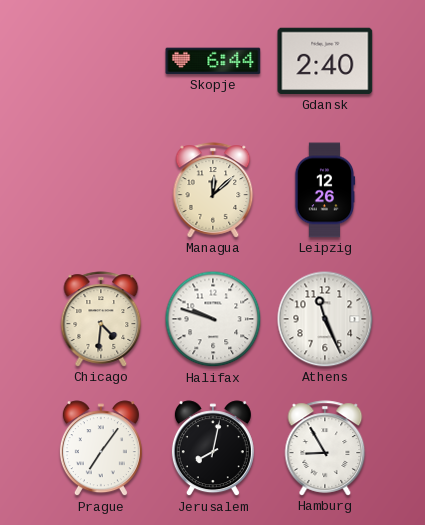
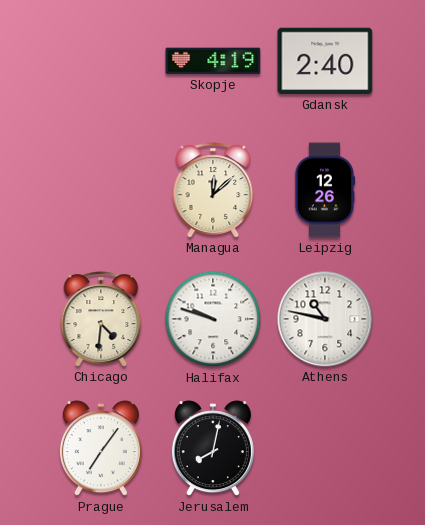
Skopje: 6:44 -> 4:19
Athens: 11:26 -> 10:47
Hamburg: 8:55 -> none
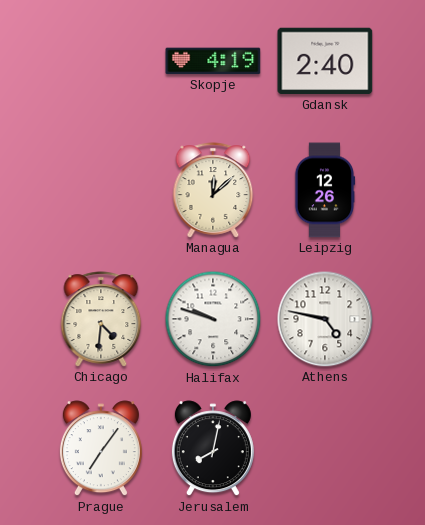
Athens: 10:47 -> 4:47
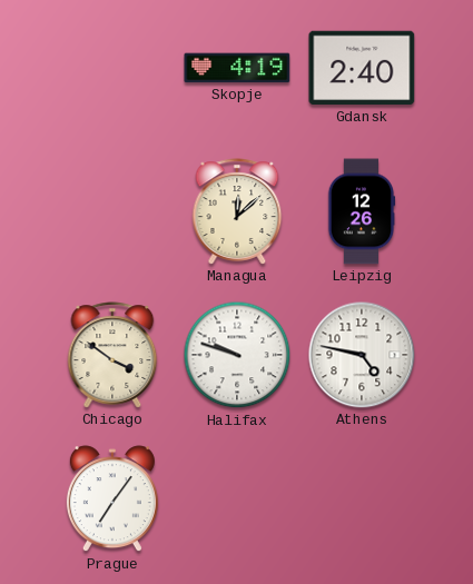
Chicago: 4:31 -> 3:51
Jerusalem: 8:02 -> none
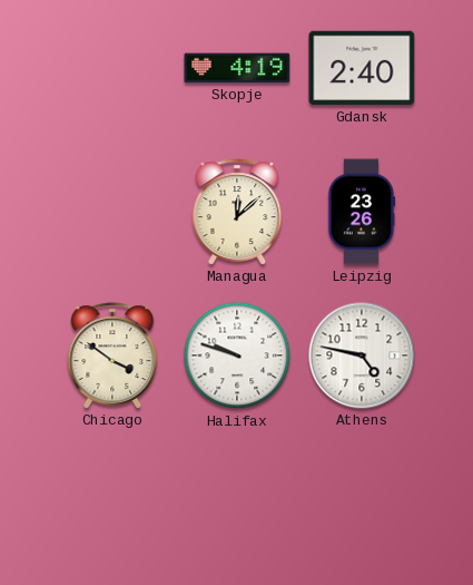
Leipzig: 12:26 -> 23:26
Prague: 7:06 -> none
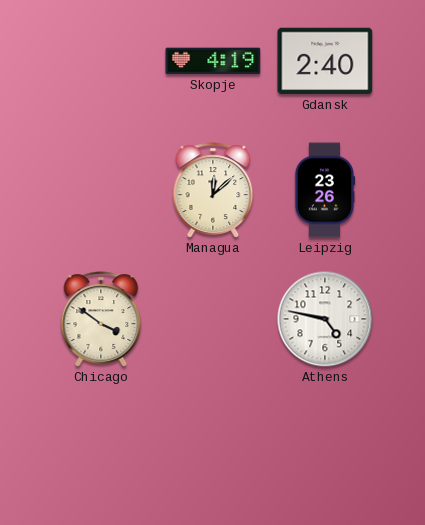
Halifax: 9:48 -> none
